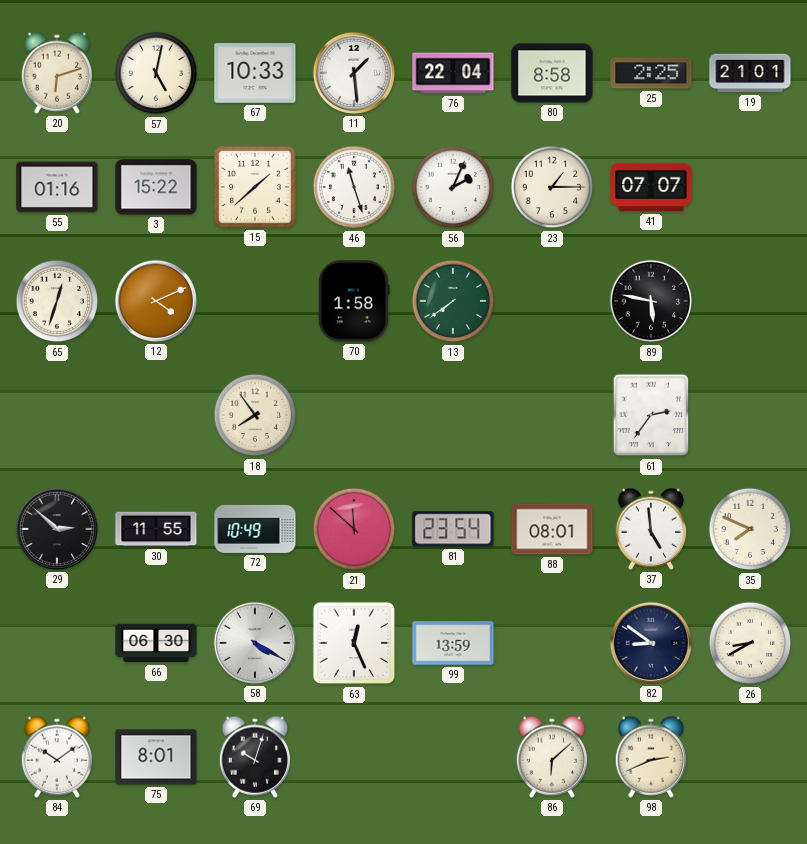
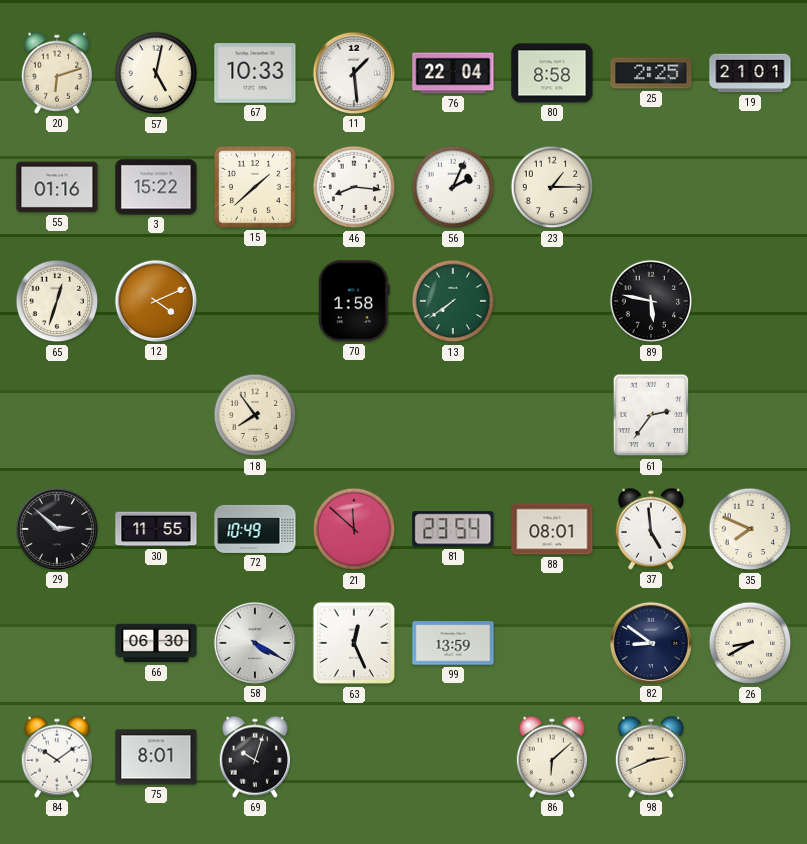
46: 11:27 -> 8:16
41: 07:07 -> none
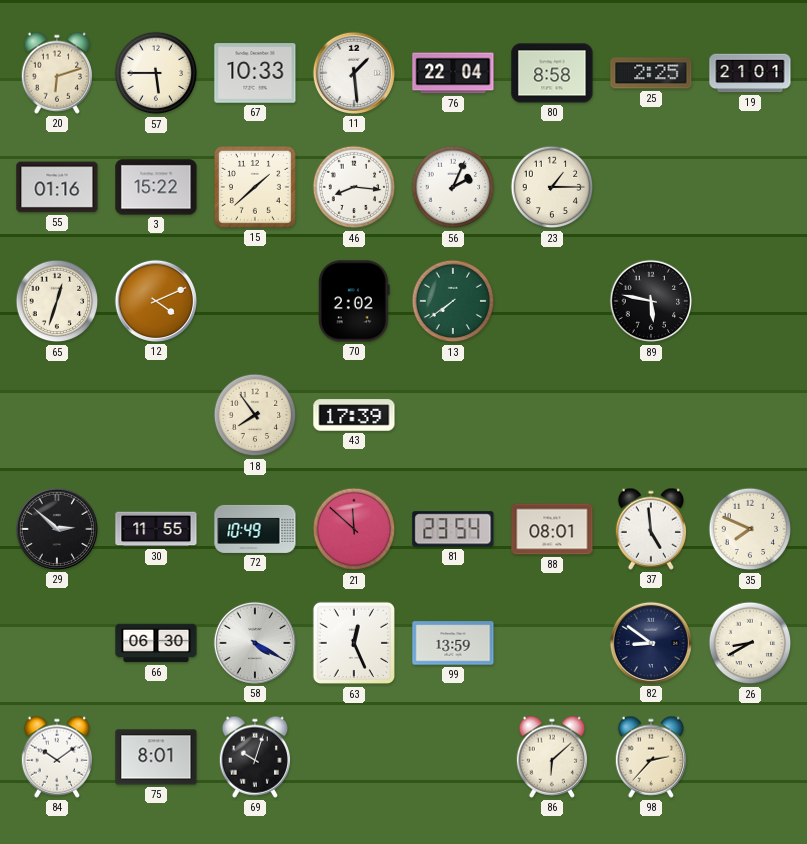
57: 5:02 -> 5:45
70: 1:58 -> 2:02
43: none -> 17:39
61: 2:36 -> none
98: 2:41 -> 2:37
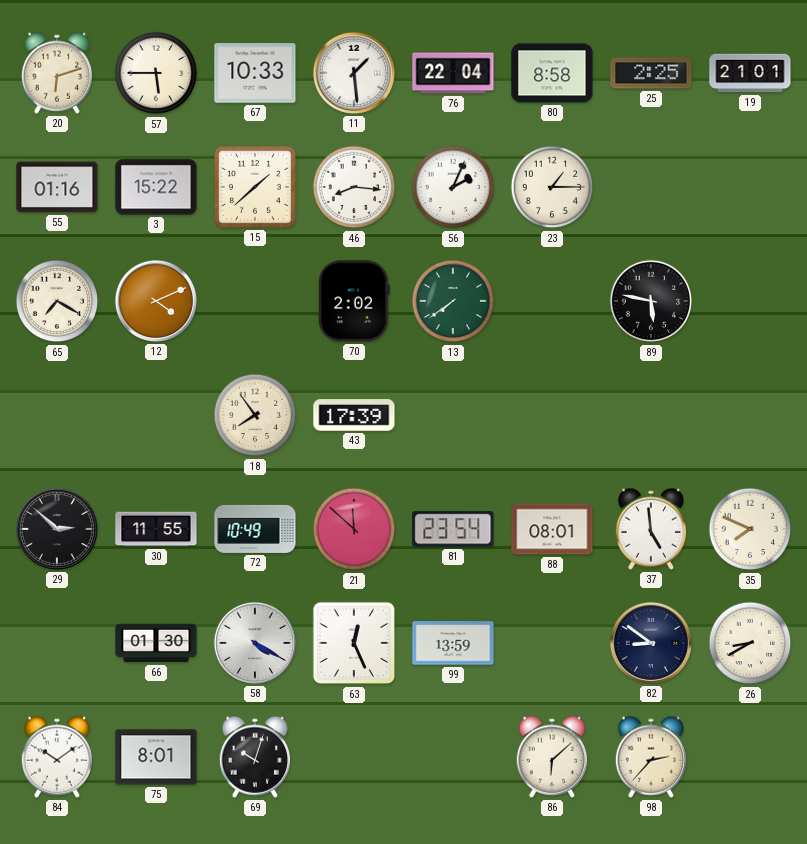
65: 12:33 -> 7:20
66: 06:30 -> 01:30
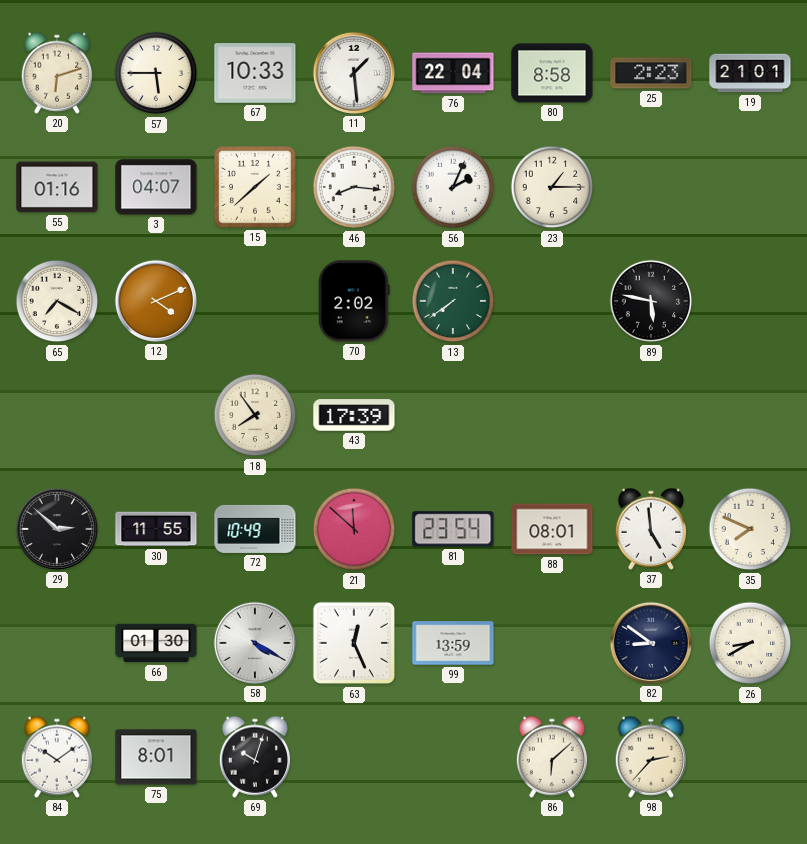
25: 2:25 -> 2:23
3: 15:22 -> 04:07
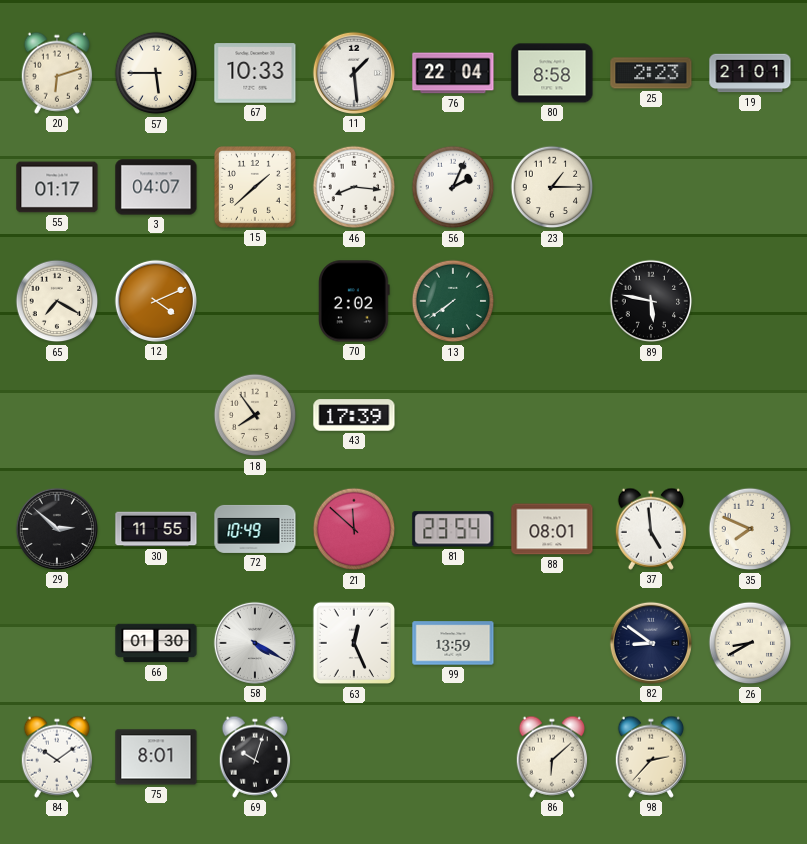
55: 01:16 -> 01:17
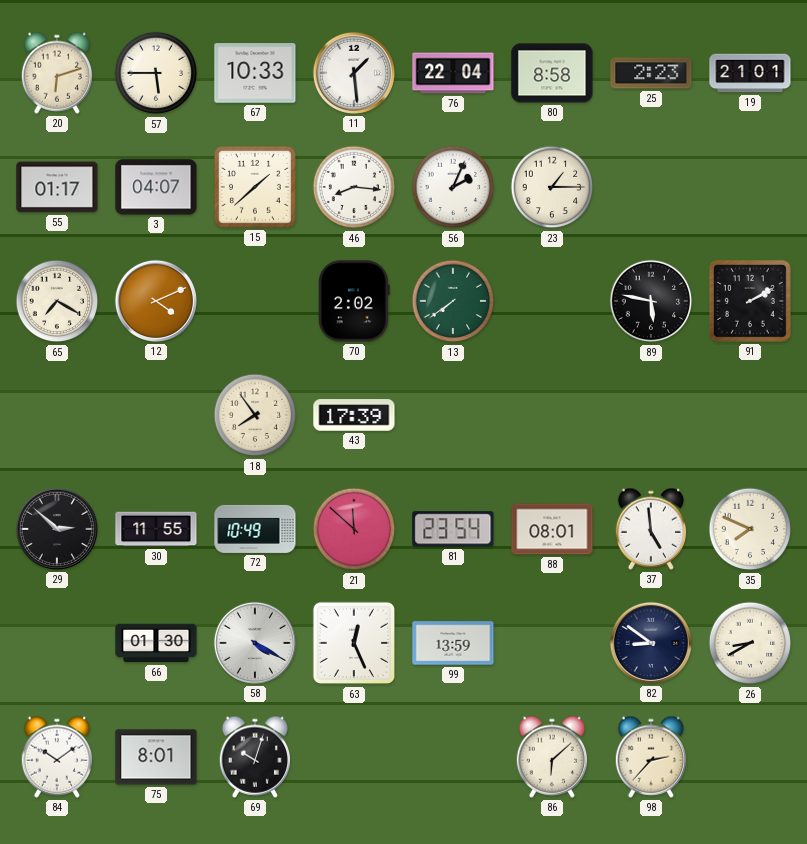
91: none -> 2:10
